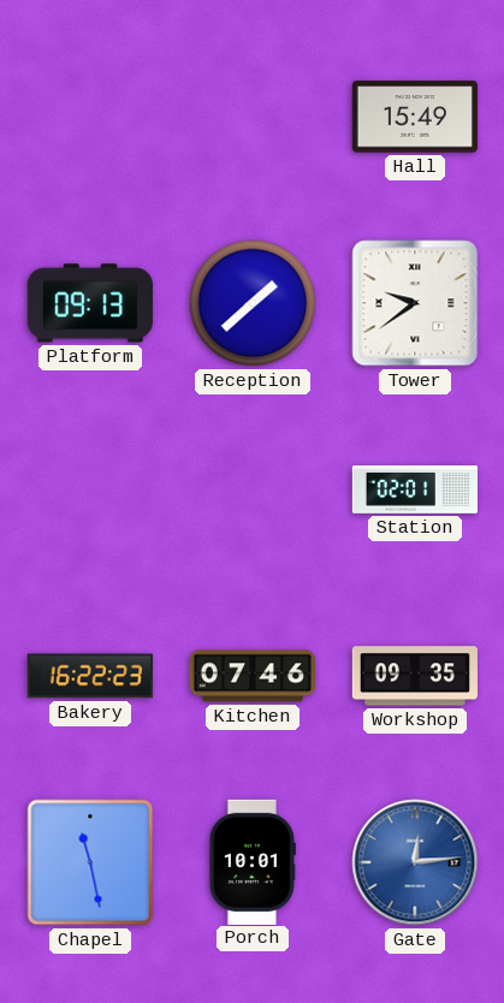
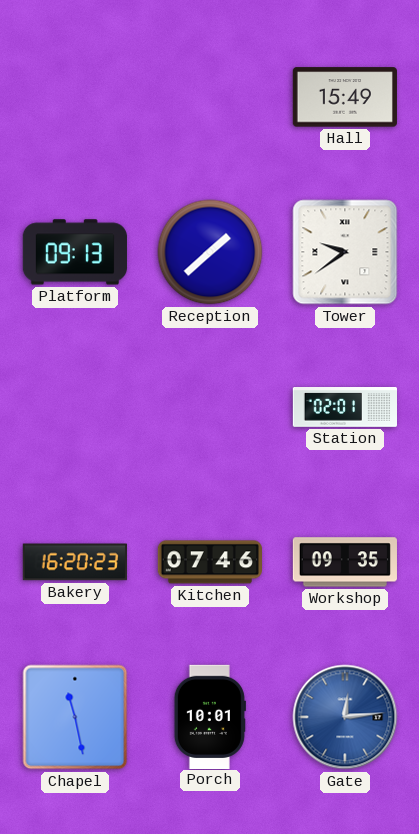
Bakery: 16:22 -> 16:20
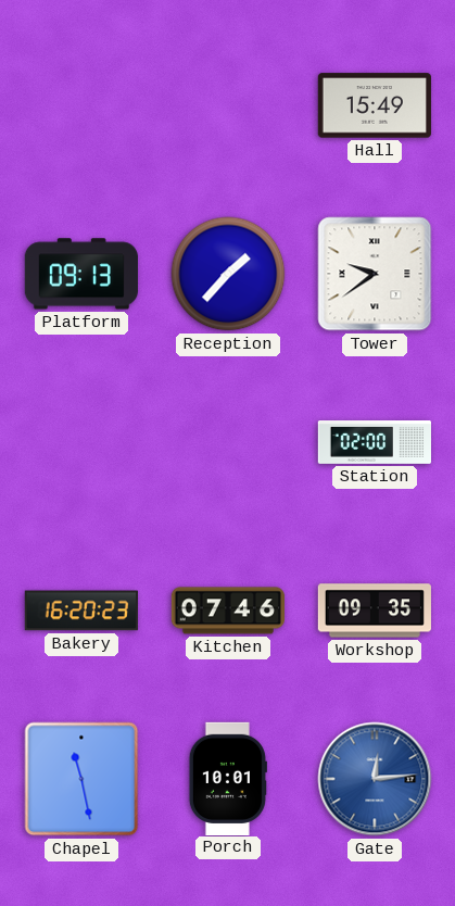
Reception: 1:38 -> 1:37
Station: 02:01 -> 02:00
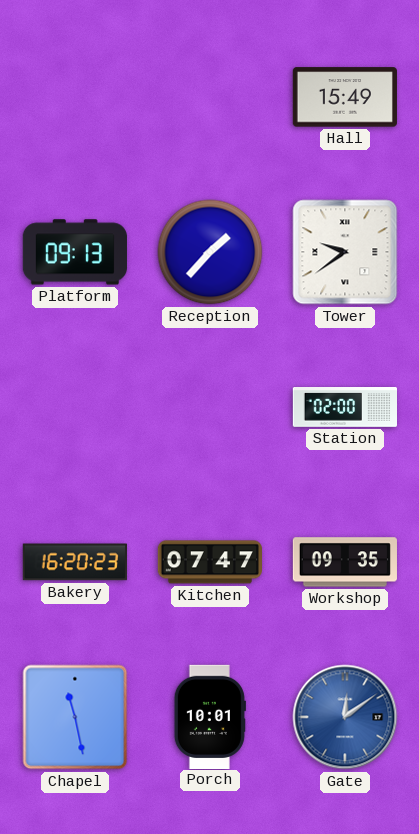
Kitchen: 07:46 -> 07:47
Gate: 12:14 -> 12:09
